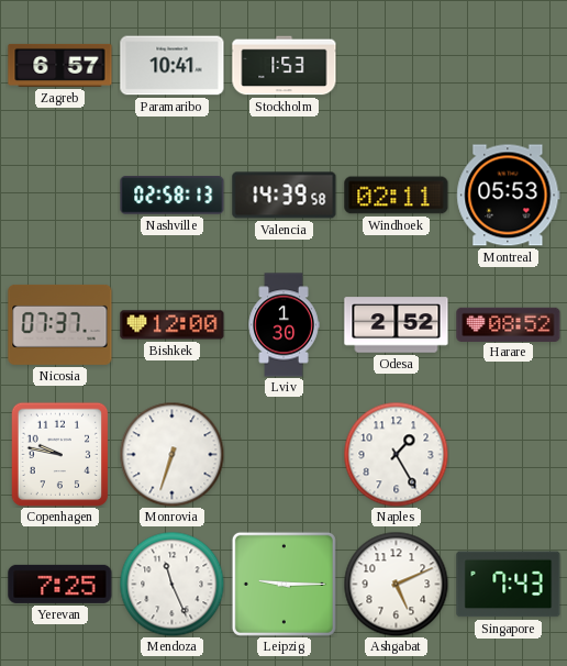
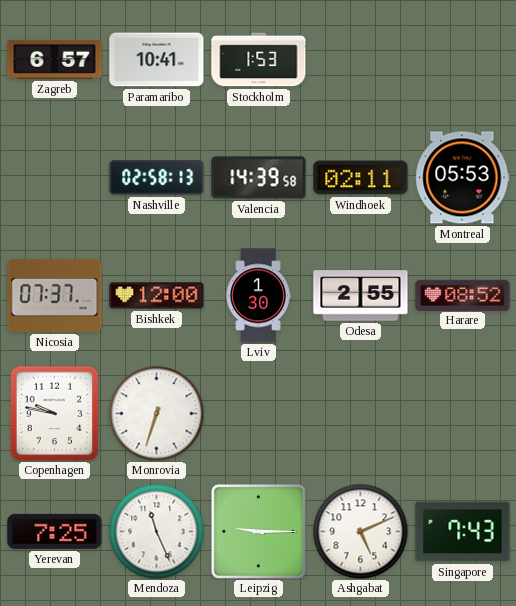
Odesa: 2:52 -> 2:55
Naples: 1:25 -> none
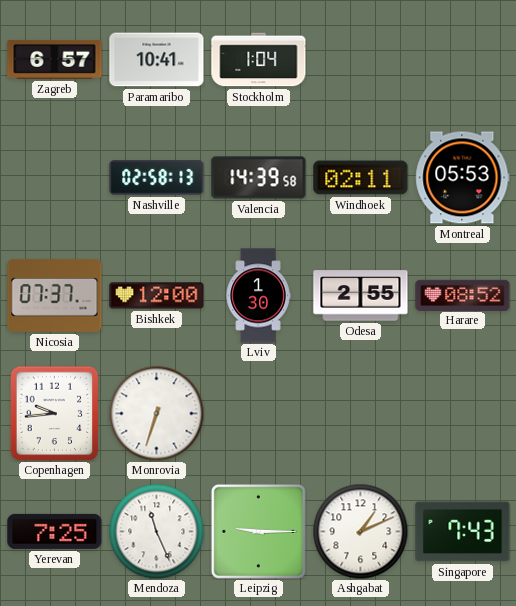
Stockholm: 1:53 -> 1:04
Copenhagen: 9:47 -> 9:44
Ashgabat: 5:11 -> 1:11
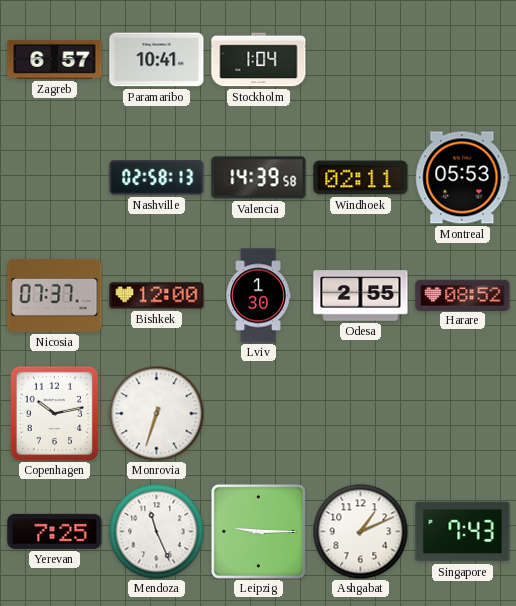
Copenhagen: 9:44 -> 10:13
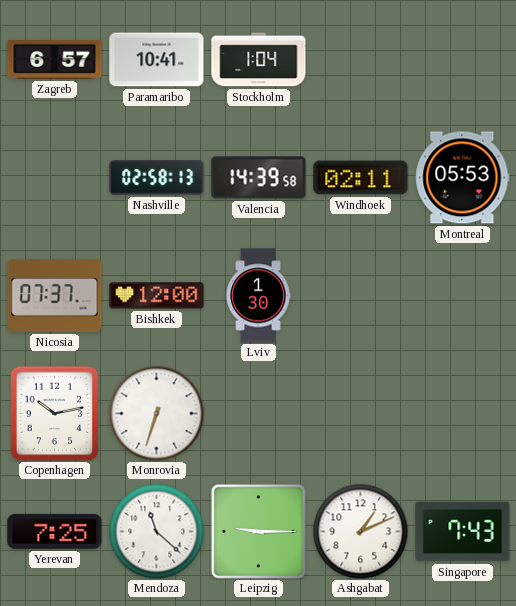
Odesa: 2:55 -> none
Harare: 08:52 -> none
Mendoza: 11:26 -> 11:22
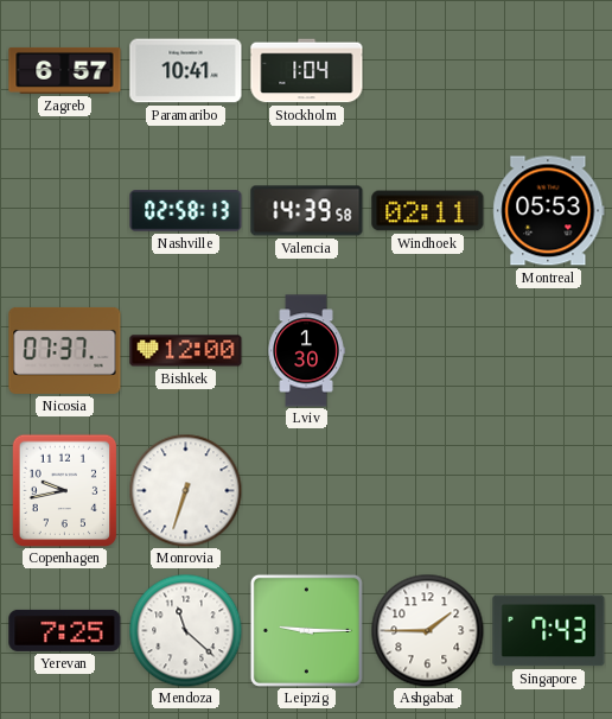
Copenhagen: 10:13 -> 9:43
Ashgabat: 1:11 -> 1:45
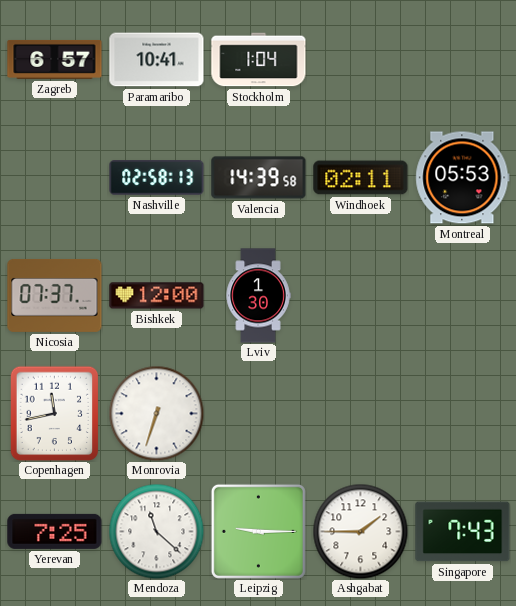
Copenhagen: 9:43 -> 11:43
